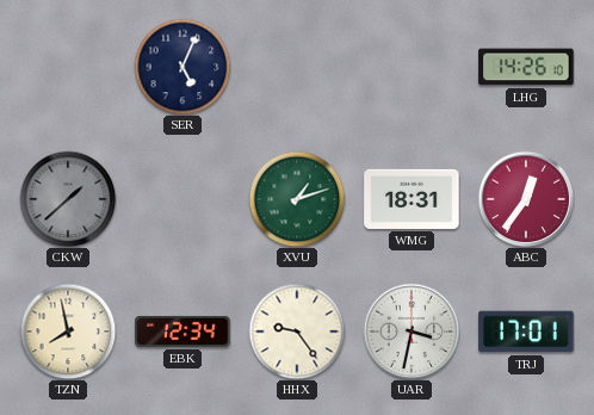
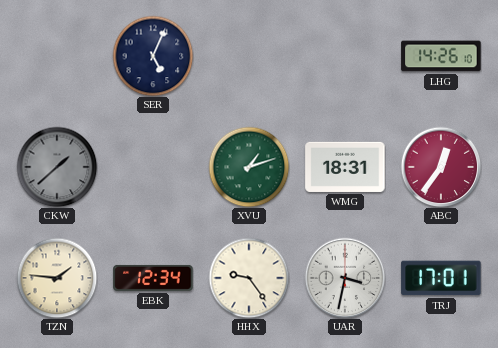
TZN: 7:58 -> 1:46
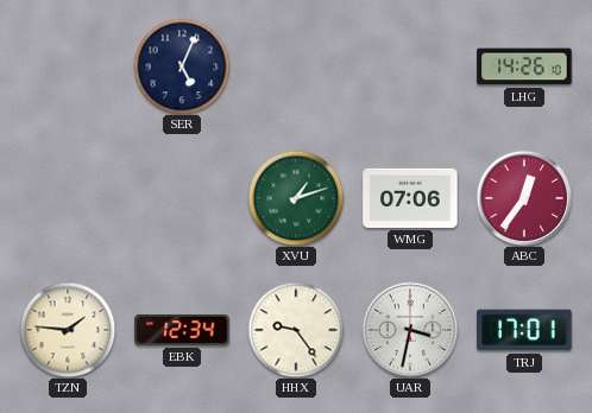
CKW: 1:38 -> none
WMG: 18:31 -> 07:06
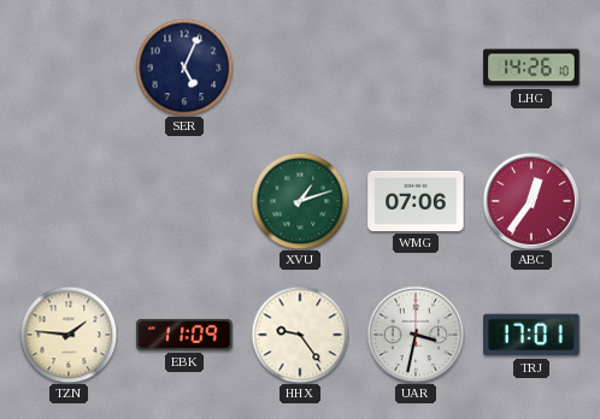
EBK: 12:34 -> 11:09
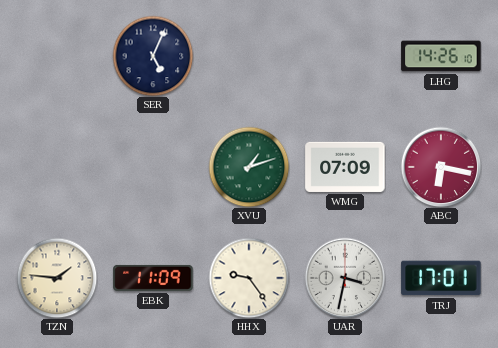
WMG: 07:06 -> 07:09
ABC: 12:36 -> 6:17
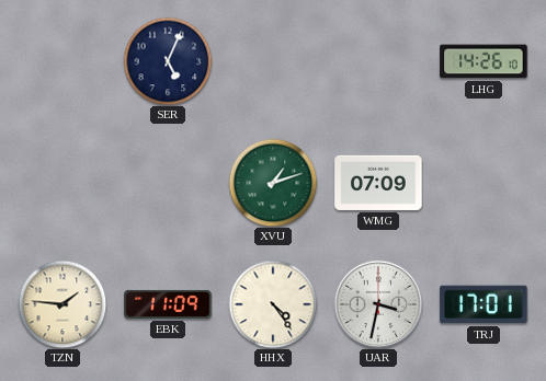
ABC: 6:17 -> none
HHX: 9:24 -> 4:24
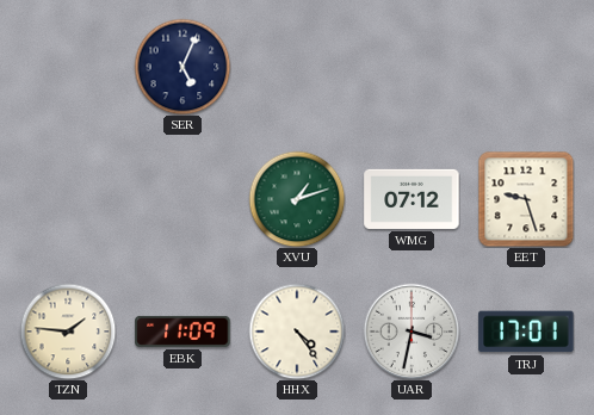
LHG: 14:26 -> none
WMG: 07:09 -> 07:12
EET: none -> 9:27
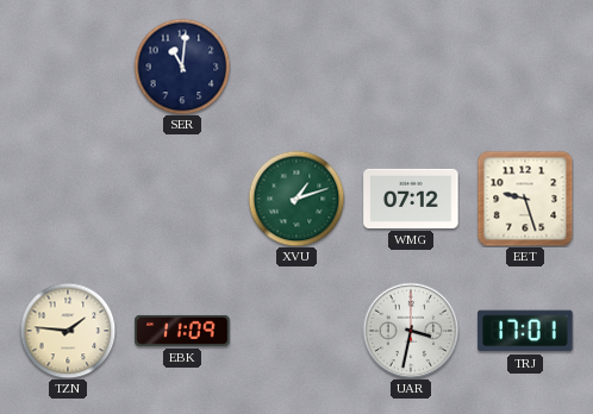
SER: 5:04 -> 11:01
HHX: 4:24 -> none
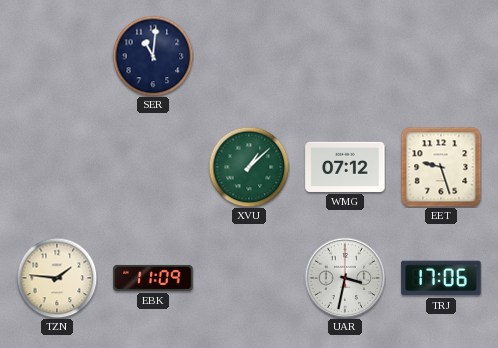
XVU: 1:12 -> 1:08
TRJ: 17:01 -> 17:06
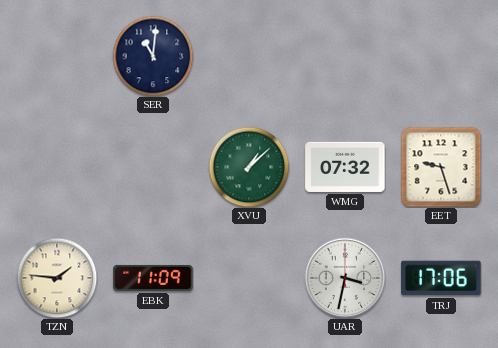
WMG: 07:12 -> 07:32
